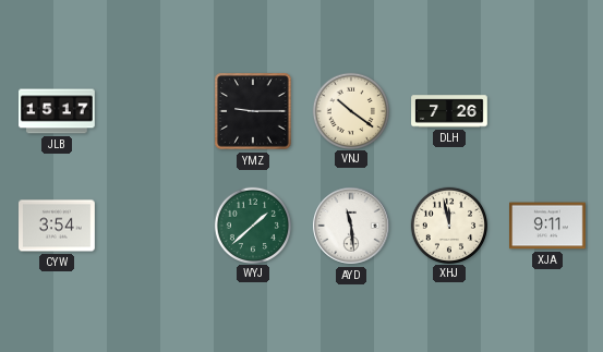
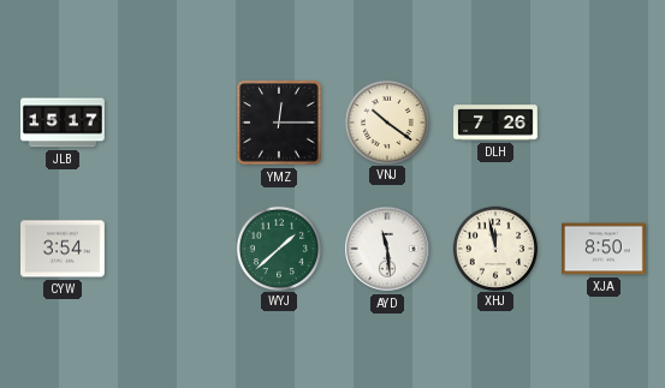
YMZ: 9:15 -> 12:15
XJA: 9:11 -> 8:50
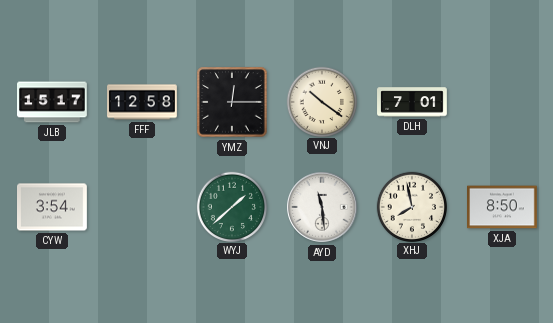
FFF: none -> 12:58
DLH: 7:26 -> 7:01
XHJ: 11:58 -> 7:58
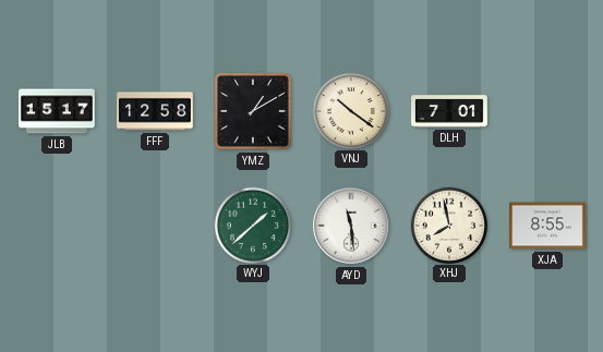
YMZ: 12:15 -> 1:10
CYW: 3:54 -> none
XJA: 8:50 -> 8:55
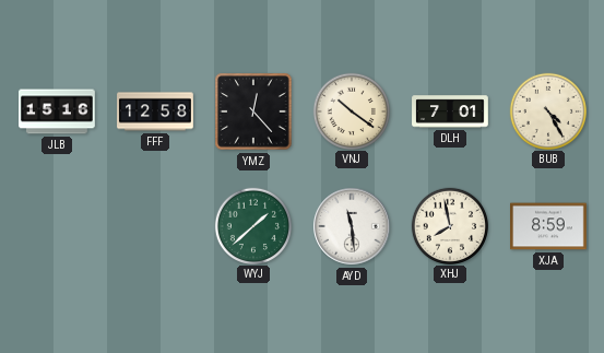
JLB: 15:17 -> 15:16
YMZ: 1:10 -> 12:23
BUB: none -> 4:25
XJA: 8:55 -> 8:59
